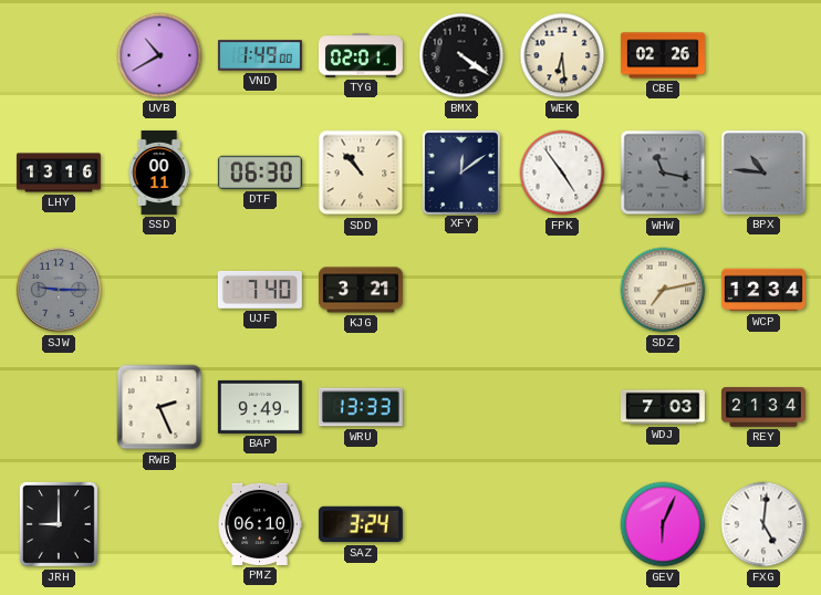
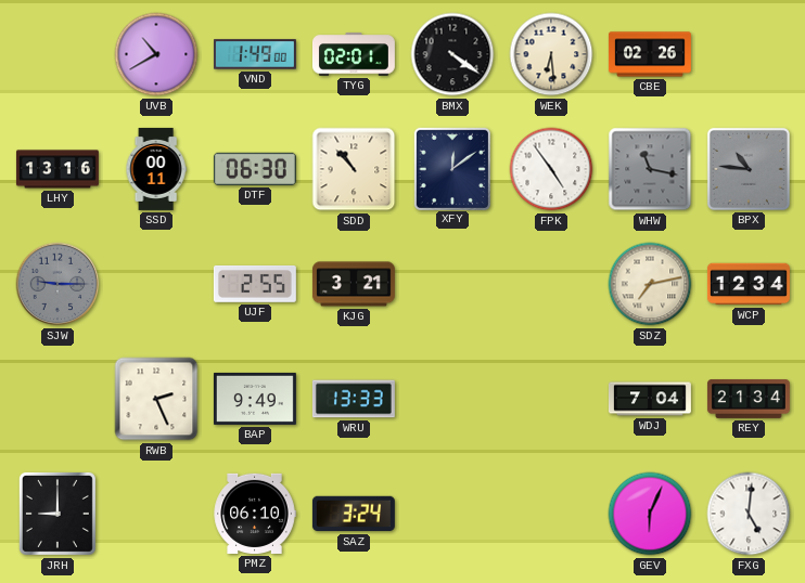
UJF: 7:40 -> 2:55
WDJ: 7:03 -> 7:04
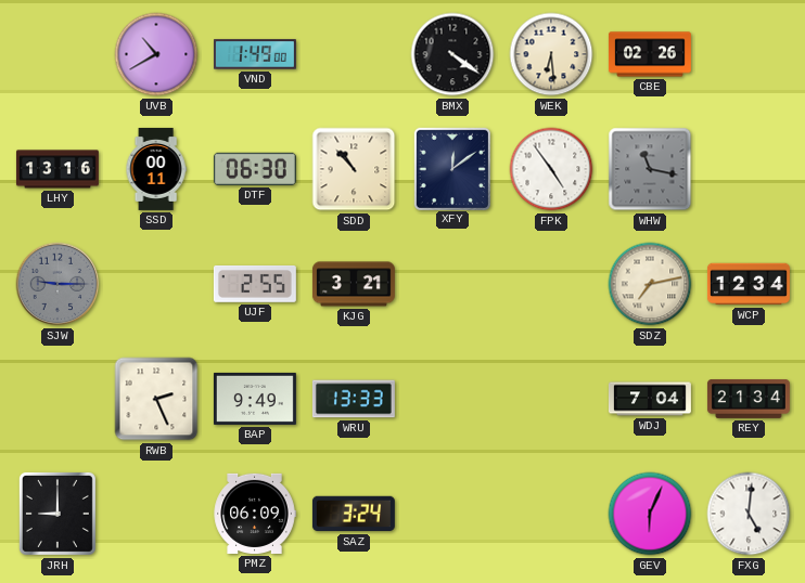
TYG: 02:01 -> none
BPX: 10:46 -> none
PMZ: 06:10 -> 06:09
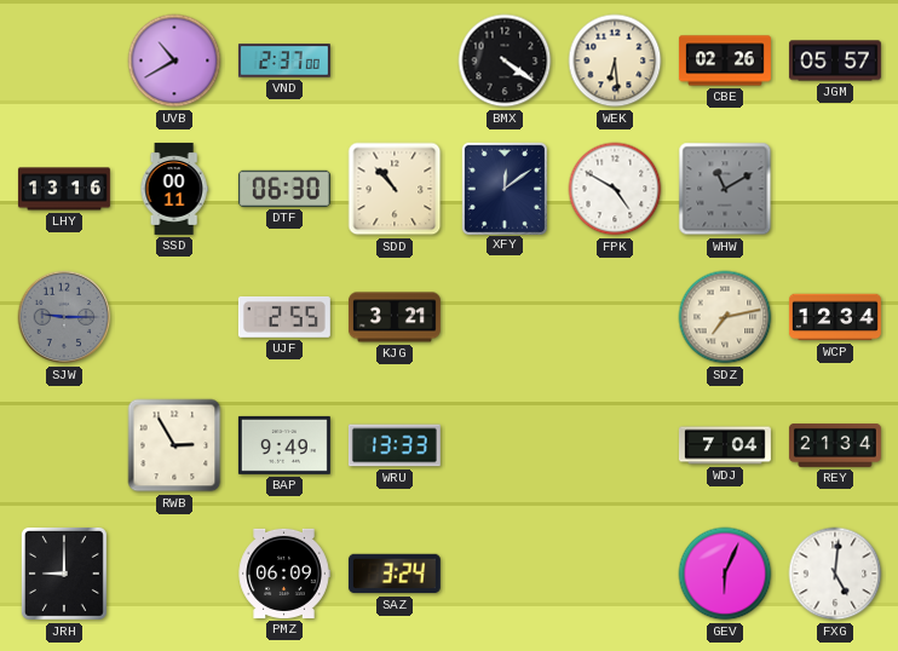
VND: 1:49 -> 2:37
JGM: none -> 05:57
FPK: 4:54 -> 4:50
WHW: 11:17 -> 11:10
RWB: 2:26 -> 2:55
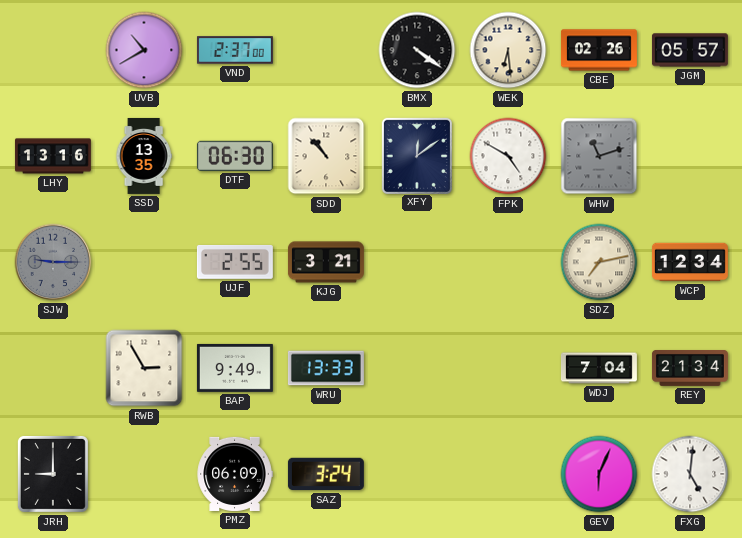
SSD: 00:11 -> 13:35
WHW: 11:10 -> 11:12
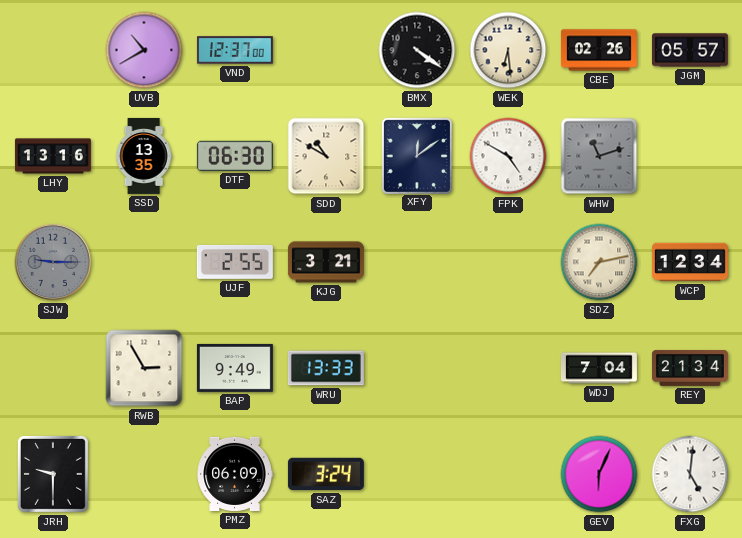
VND: 2:37 -> 12:37
SDD: 10:53 -> 10:50
JRH: 9:00 -> 9:30
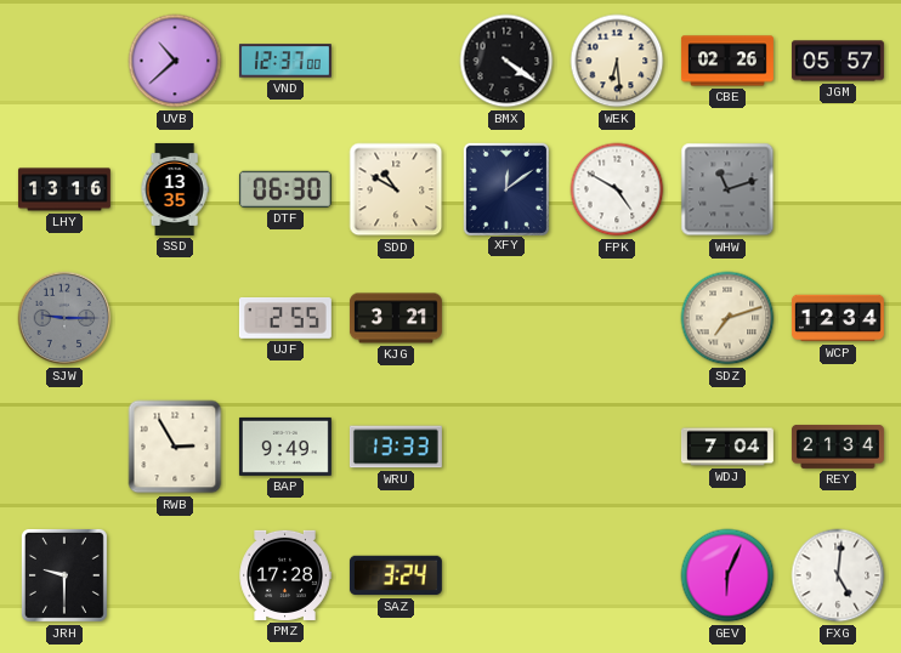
UVB: 10:40 -> 10:38
SDZ: 7:13 -> 7:12
PMZ: 06:09 -> 17:28
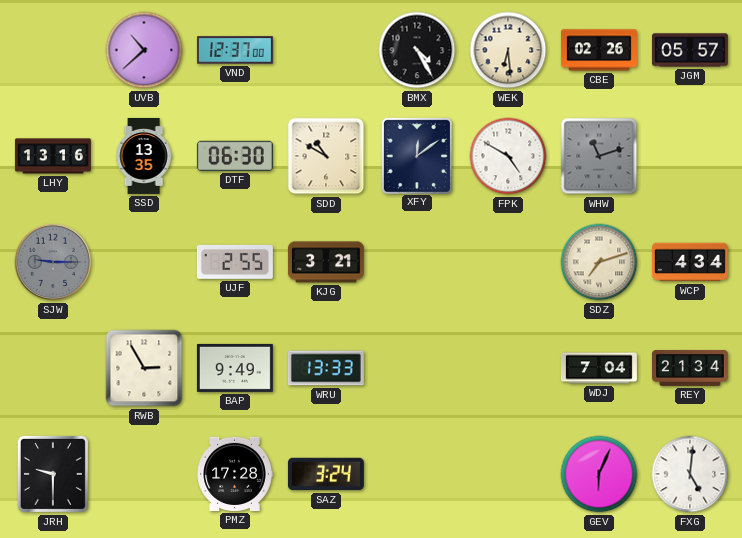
BMX: 4:21 -> 4:25
WCP: 12:34 -> 4:34
